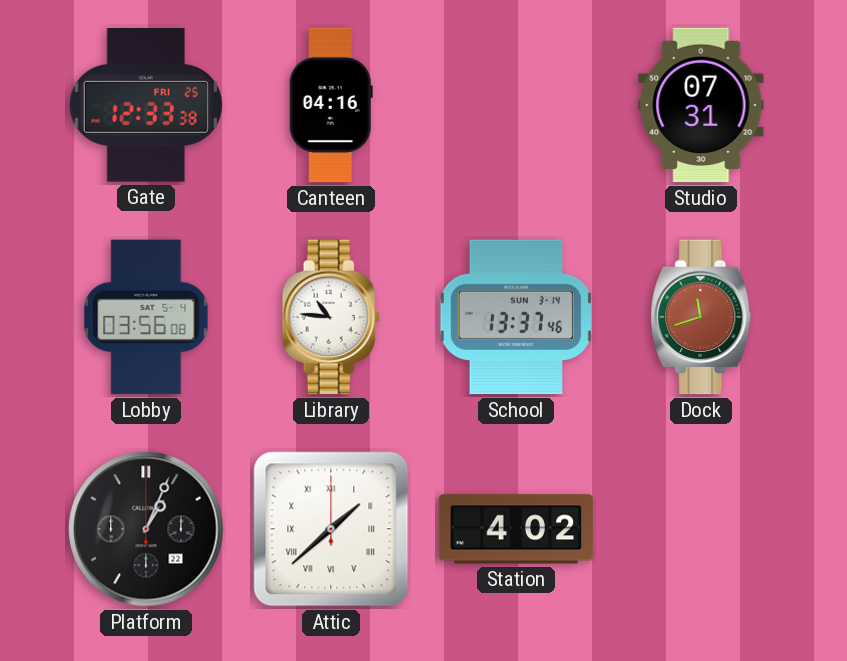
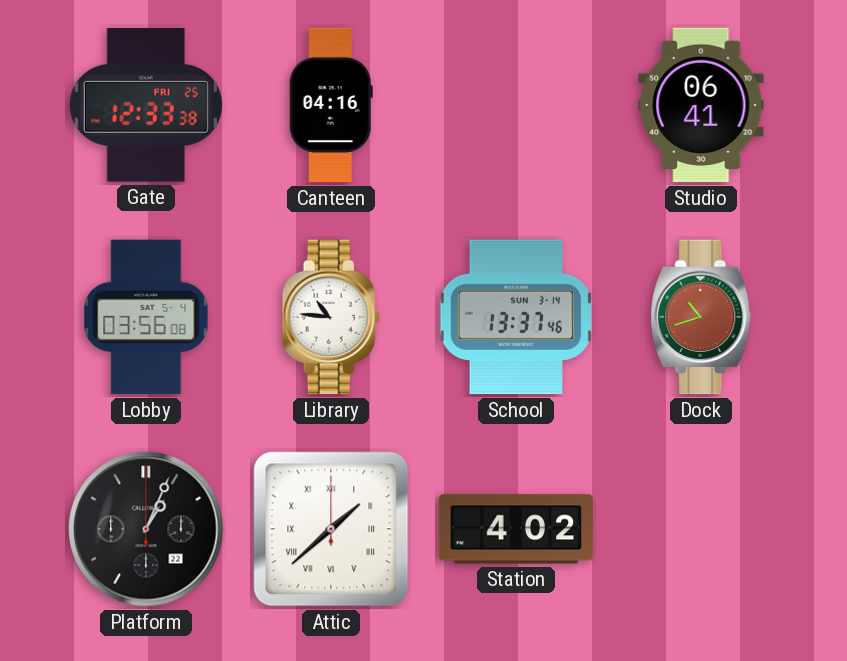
Studio: 07:31 -> 06:41
Dock: 11:42 -> 10:42
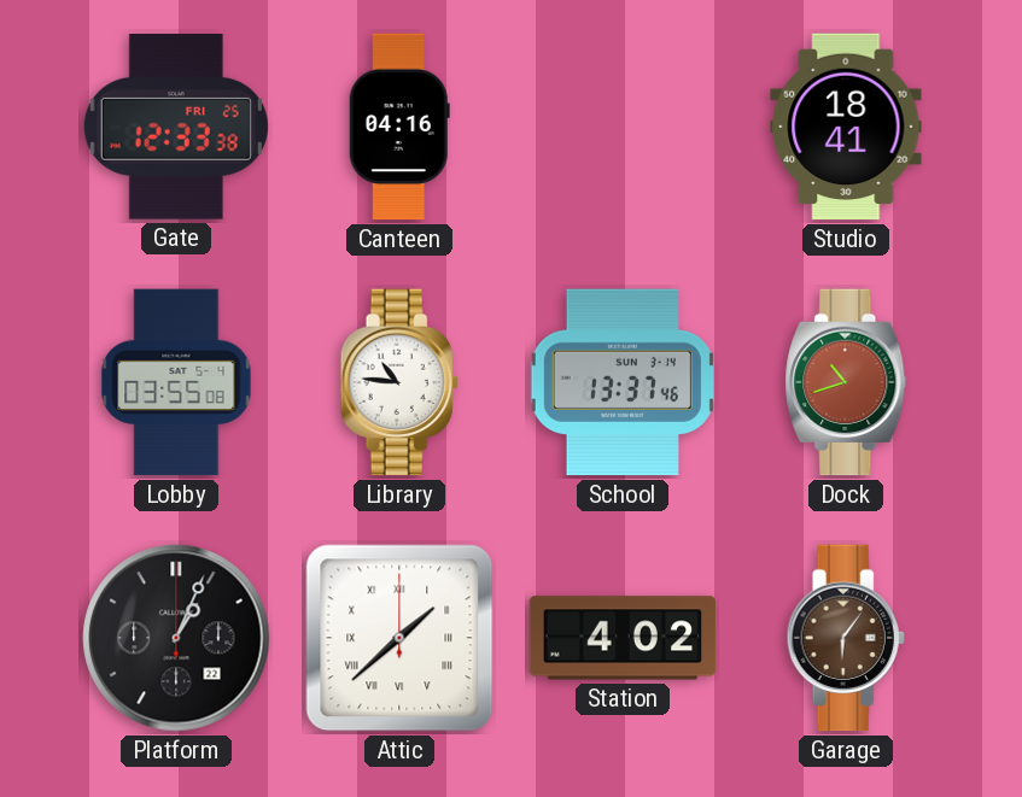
Studio: 06:41 -> 18:41
Lobby: 03:56 -> 03:55
Garage: none -> 6:06
